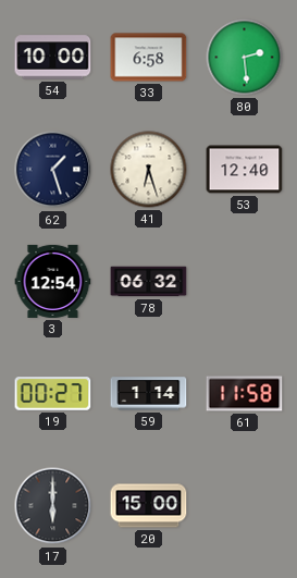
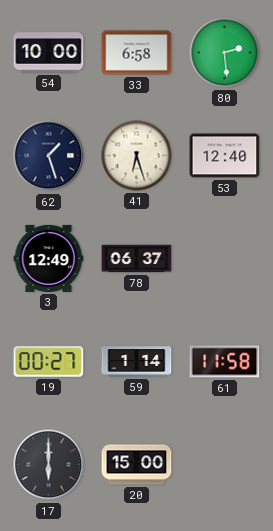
3: 12:54 -> 12:49
78: 06:32 -> 06:37
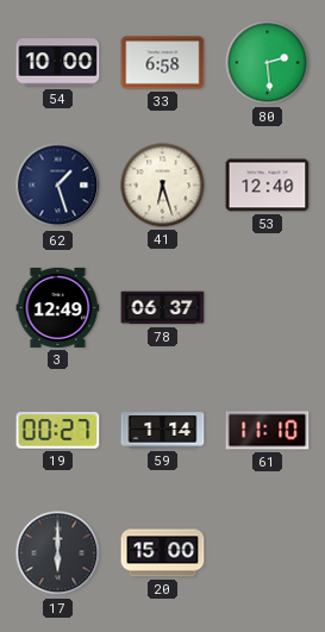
61: 11:58 -> 11:10
